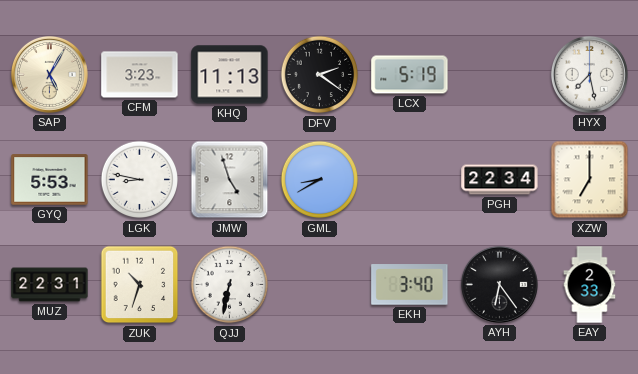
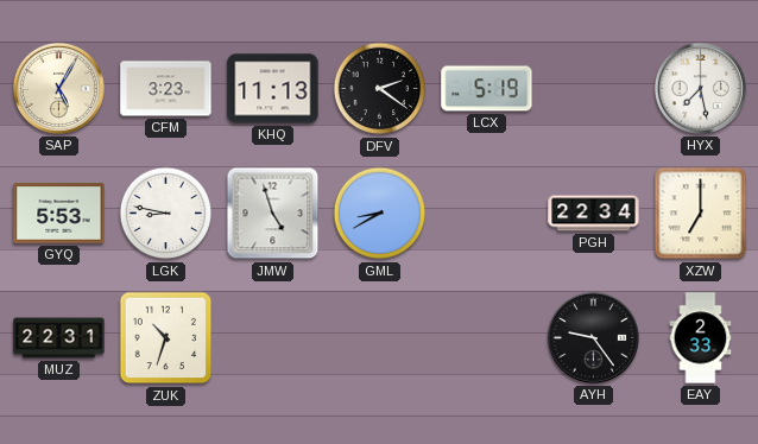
QJJ: 6:32 -> none
EKH: 3:40 -> none
AYH: 6:24 -> 9:24
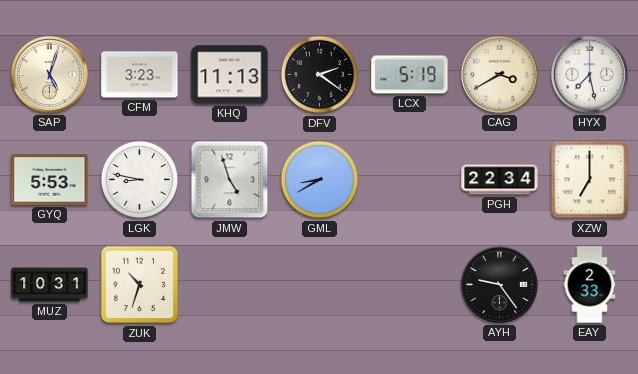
SAP: 5:05 -> 5:03
CAG: none -> 3:40
MUZ: 22:31 -> 10:31
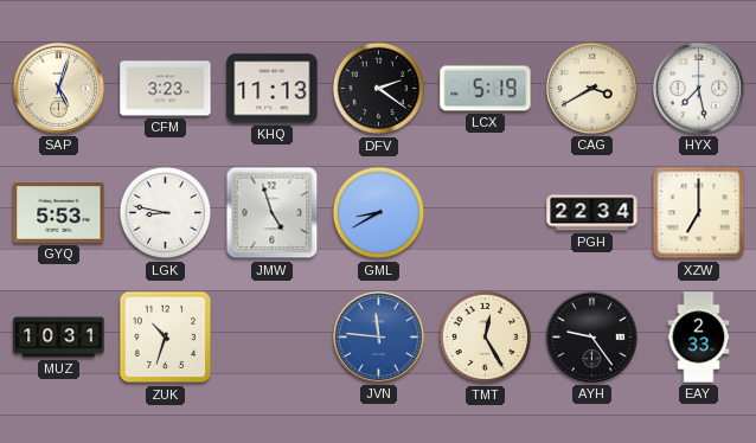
JVN: none -> 11:46
TMT: none -> 12:25
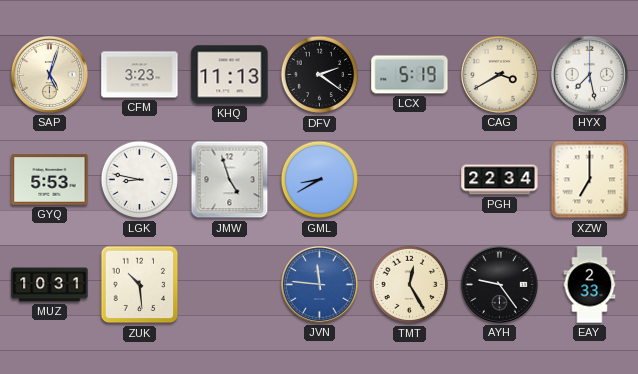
ZUK: 10:33 -> 10:29
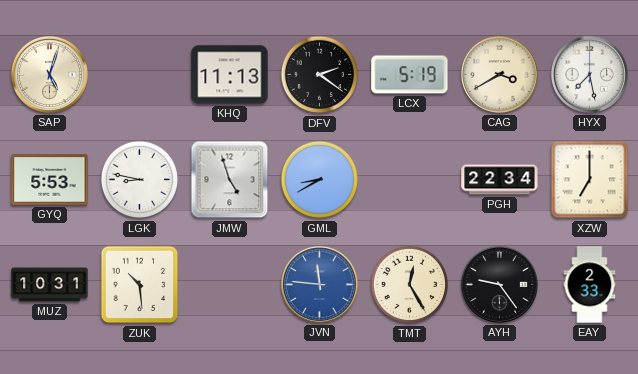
CFM: 3:23 -> none
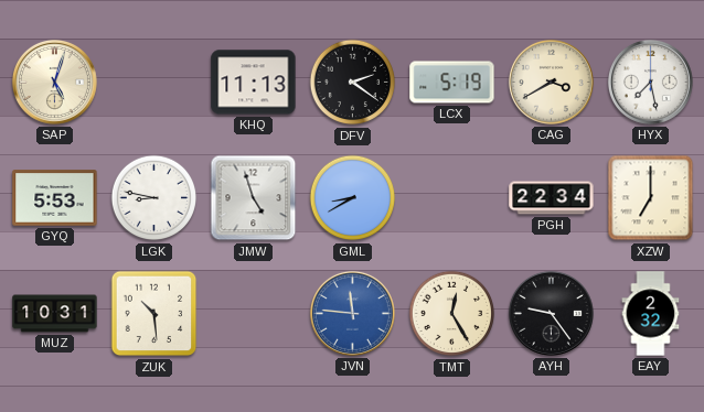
EAY: 2:33 -> 2:32
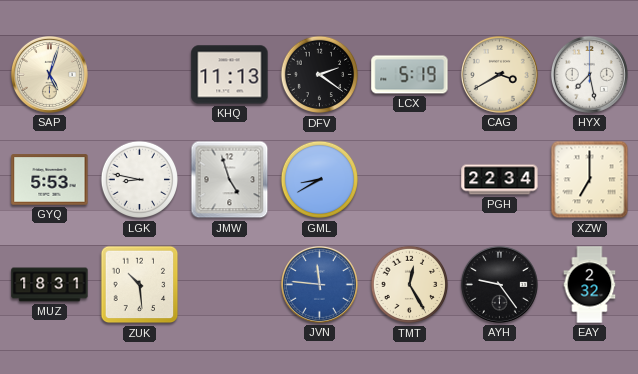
MUZ: 10:31 -> 18:31
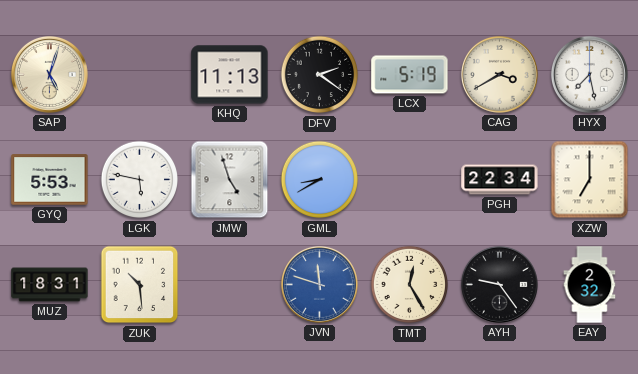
LGK: 8:47 -> 5:47
JVN: 11:46 -> 11:48
